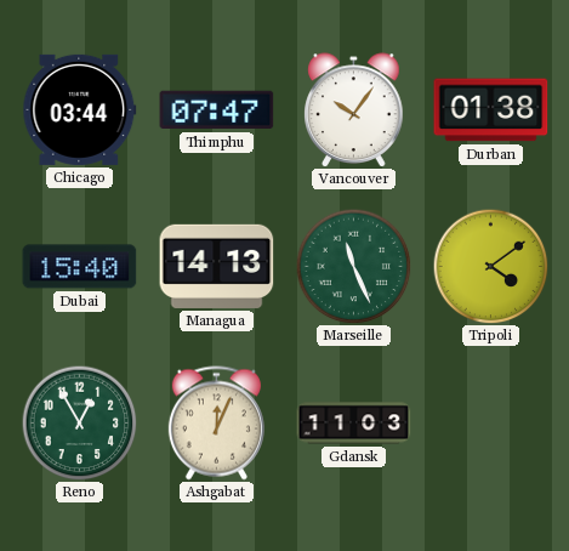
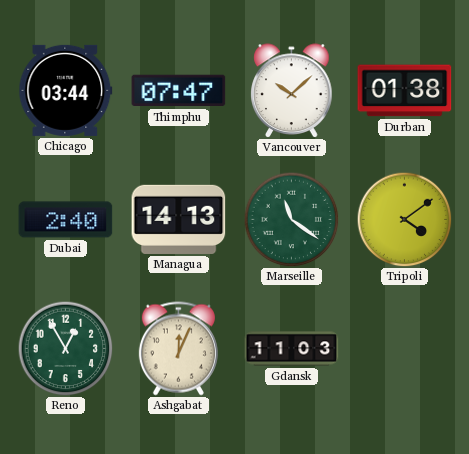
Vancouver: 10:06 -> 10:08
Dubai: 15:40 -> 2:40
Marseille: 11:26 -> 11:21
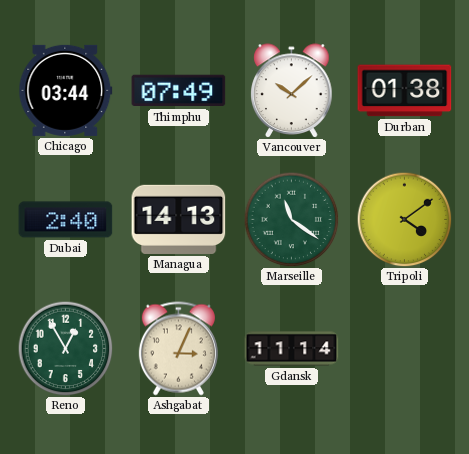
Thimphu: 07:47 -> 07:49
Ashgabat: 12:04 -> 3:04
Gdansk: 11:03 -> 11:14
